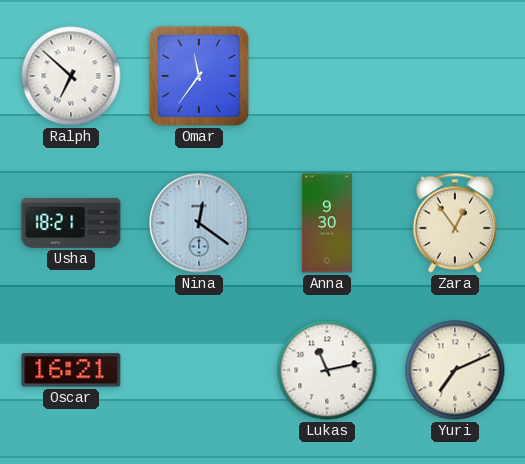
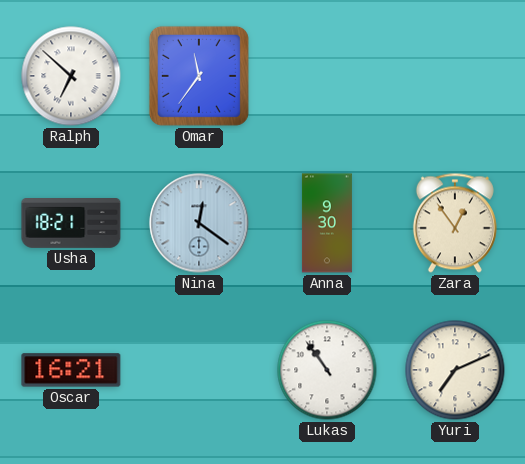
Lukas: 11:13 -> 10:54
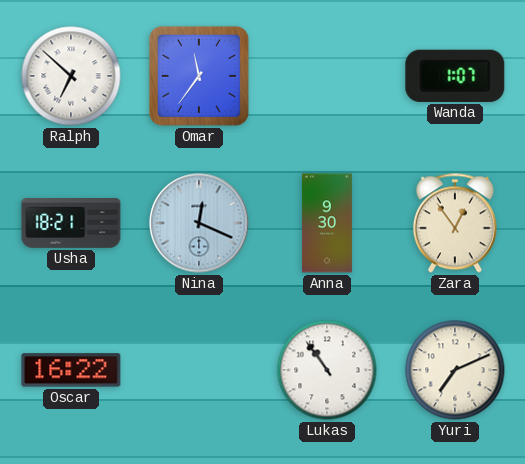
Wanda: none -> 1:07
Nina: 12:21 -> 12:19
Oscar: 16:21 -> 16:22
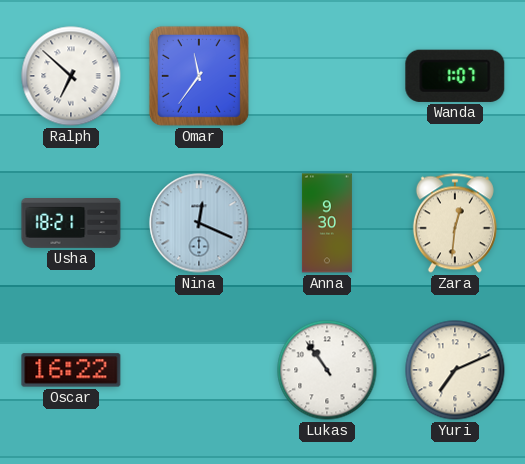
Zara: 12:54 -> 12:31
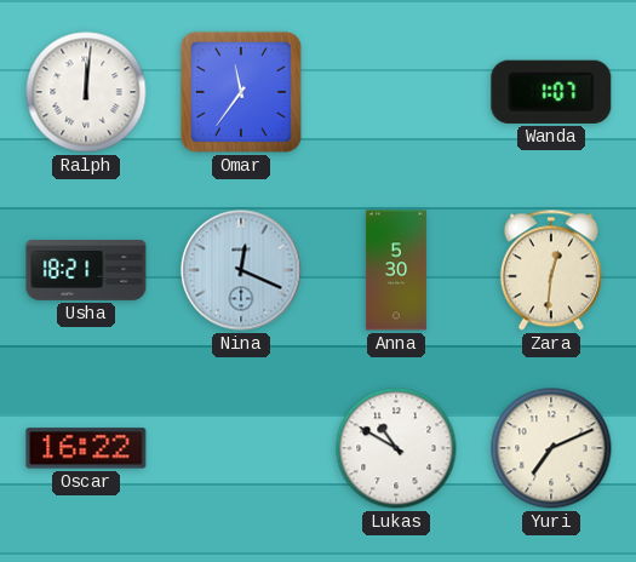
Ralph: 6:52 -> 12:01
Anna: 9:30 -> 5:30
Lukas: 10:54 -> 10:50
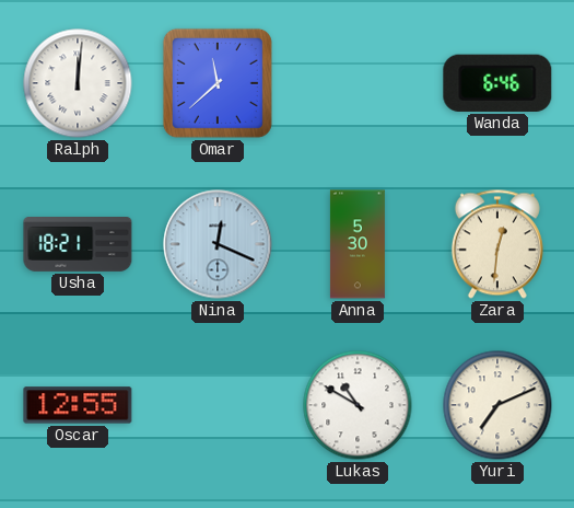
Omar: 11:36 -> 11:38
Wanda: 1:07 -> 6:46
Oscar: 16:22 -> 12:55
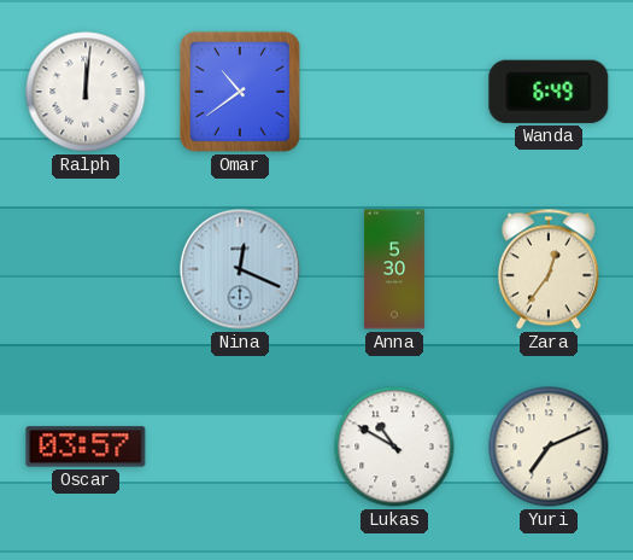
Omar: 11:38 -> 10:39
Wanda: 6:46 -> 6:49
Usha: 18:21 -> none
Zara: 12:31 -> 12:36
Oscar: 12:55 -> 03:57
